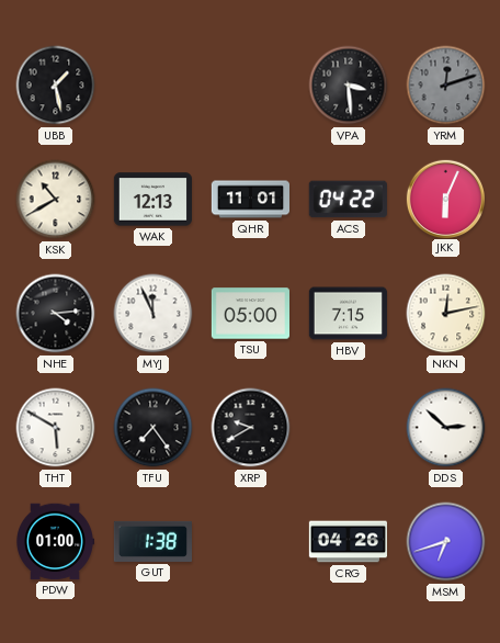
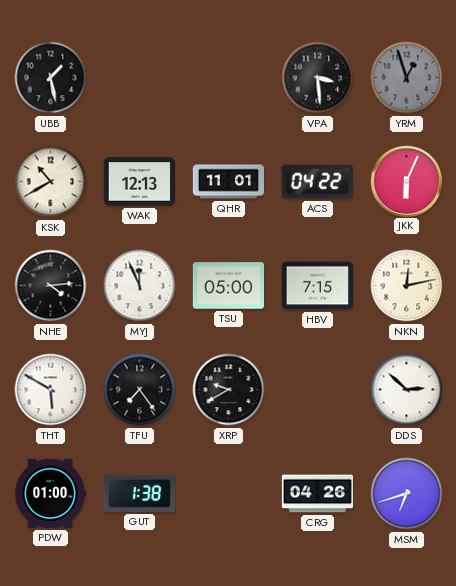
YRM: 12:12 -> 12:57
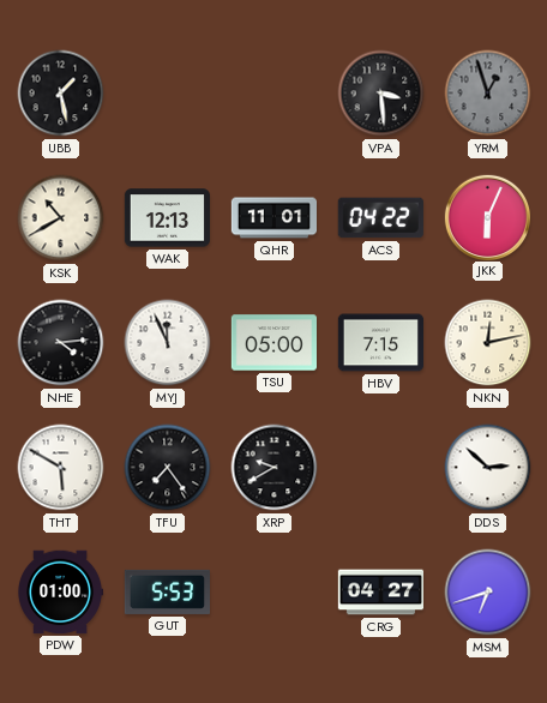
GUT: 1:38 -> 5:53
CRG: 04:26 -> 04:27
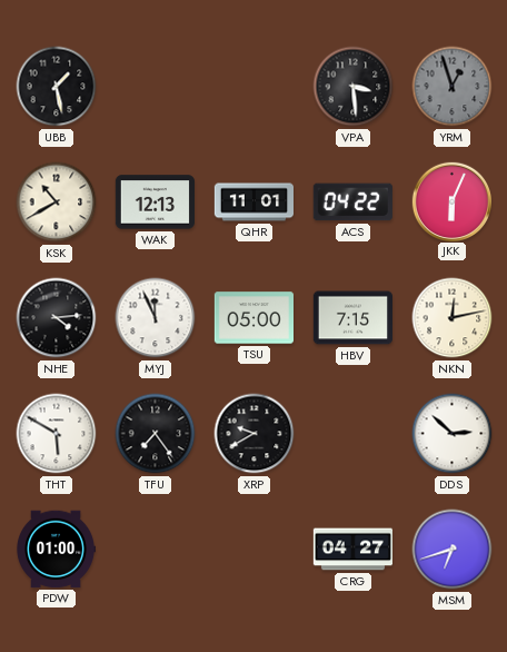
GUT: 5:53 -> none
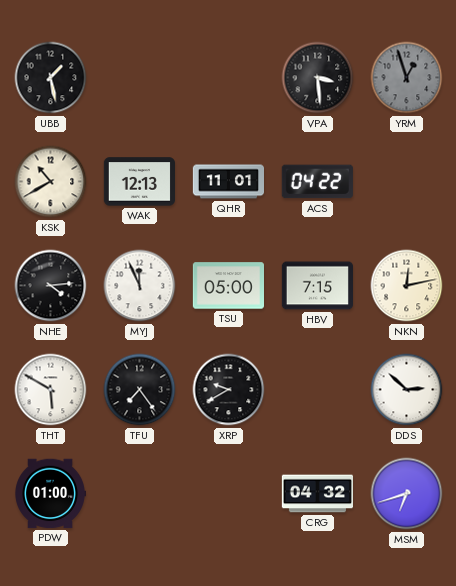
JKK: 6:04 -> none
CRG: 04:27 -> 04:32
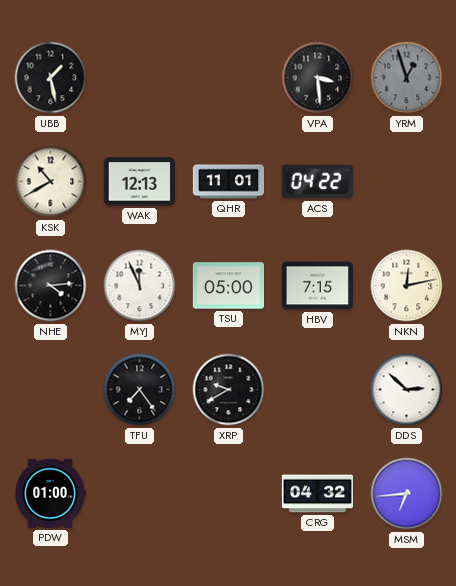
THT: 5:50 -> none
MSM: 6:42 -> 6:44
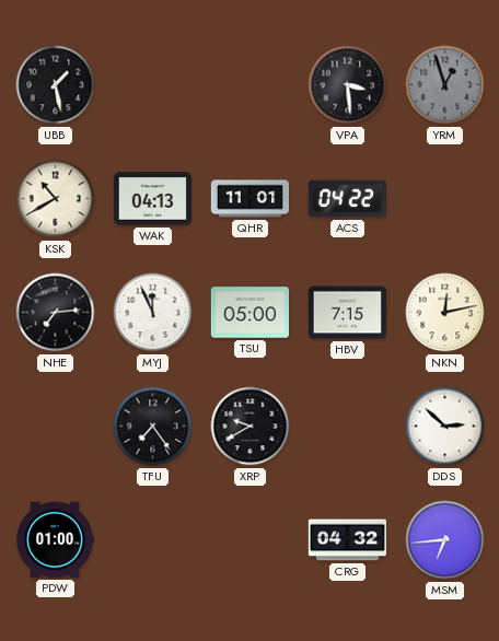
WAK: 12:13 -> 04:13
NHE: 4:14 -> 7:14
